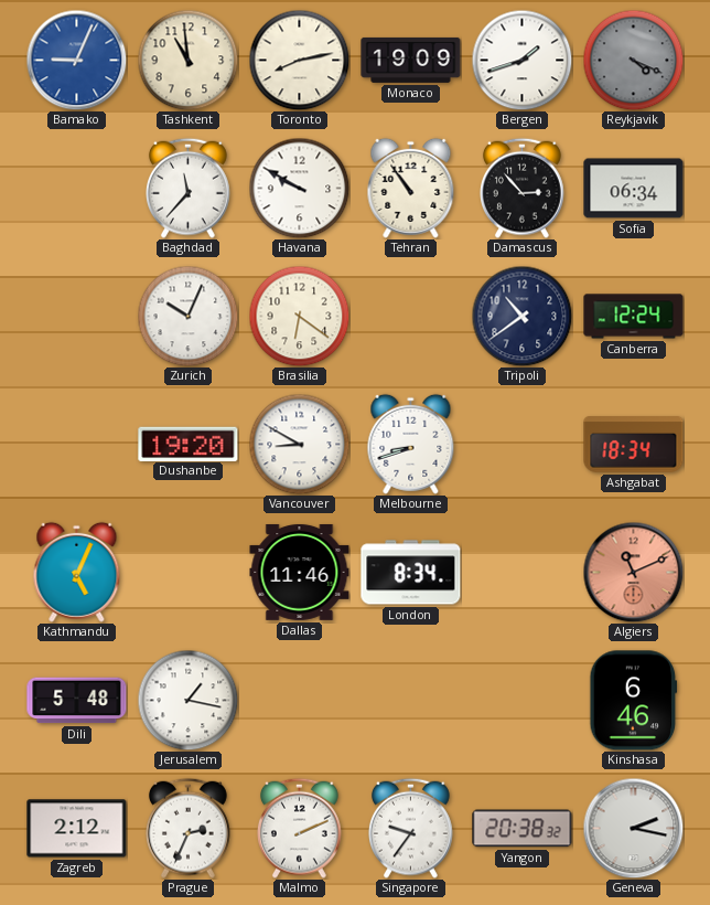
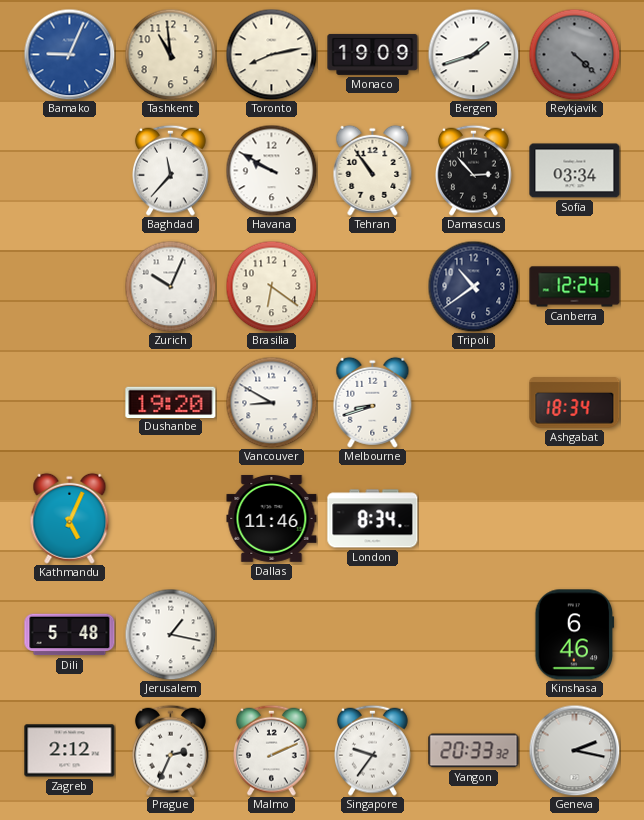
Reykjavik: 4:19 -> 4:22
Sofia: 06:34 -> 03:34
Algiers: 11:11 -> none
Yangon: 20:38 -> 20:33
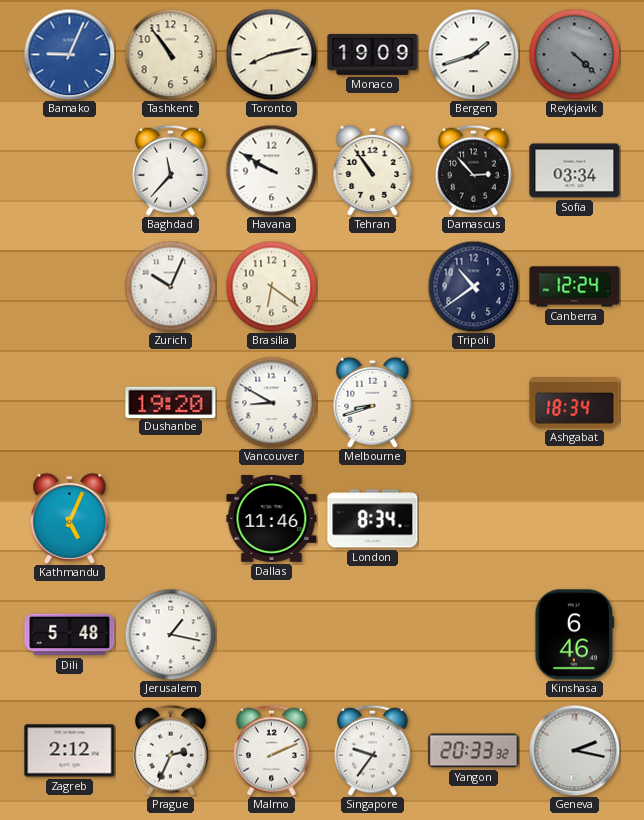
Tashkent: 10:59 -> 10:54
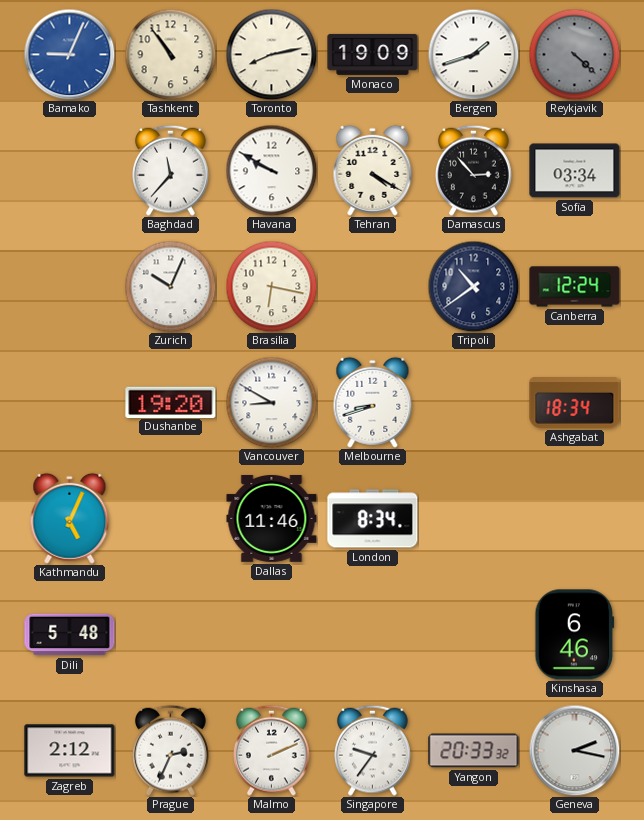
Tehran: 10:54 -> 4:20
Brasilia: 6:21 -> 6:17
Jerusalem: 1:17 -> none
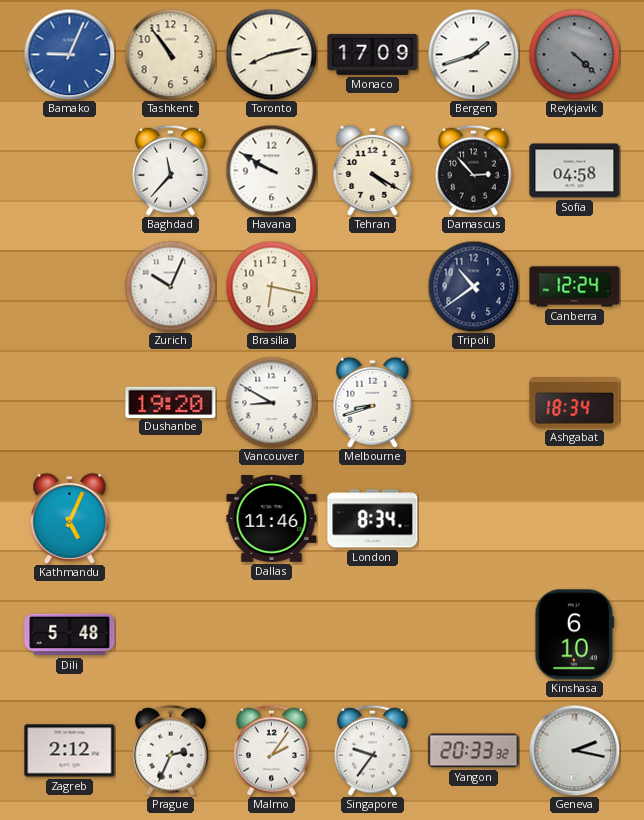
Monaco: 19:09 -> 17:09
Sofia: 03:34 -> 04:58
Kinshasa: 6:46 -> 6:10
Malmo: 2:11 -> 2:06
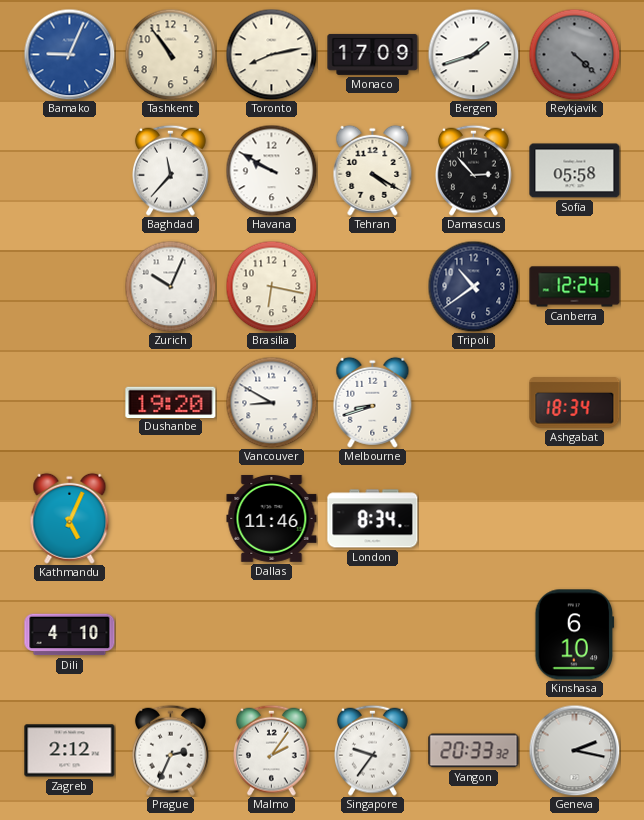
Sofia: 04:58 -> 05:58
Dili: 5:48 -> 4:10
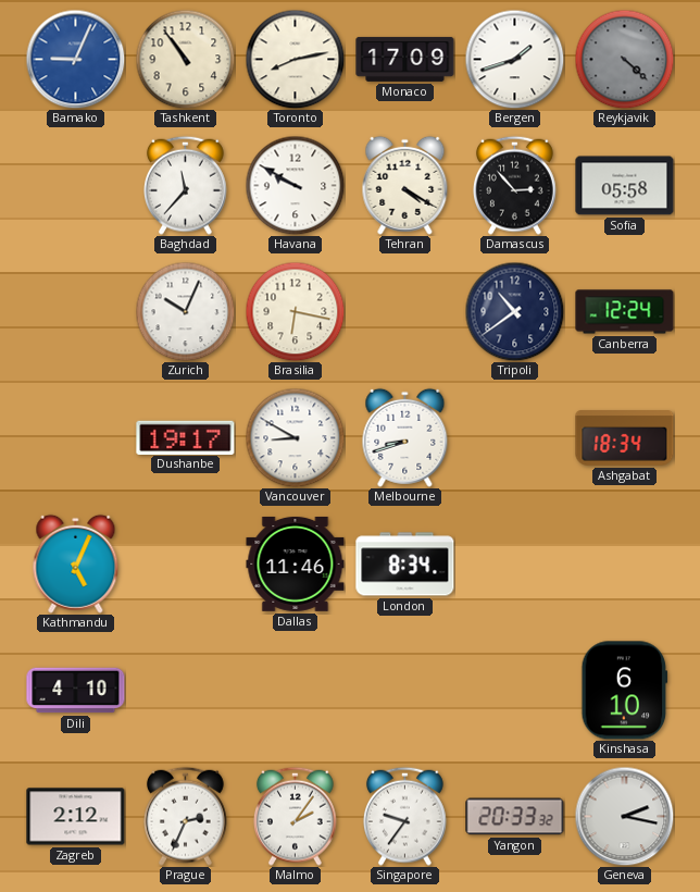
Dushanbe: 19:20 -> 19:17
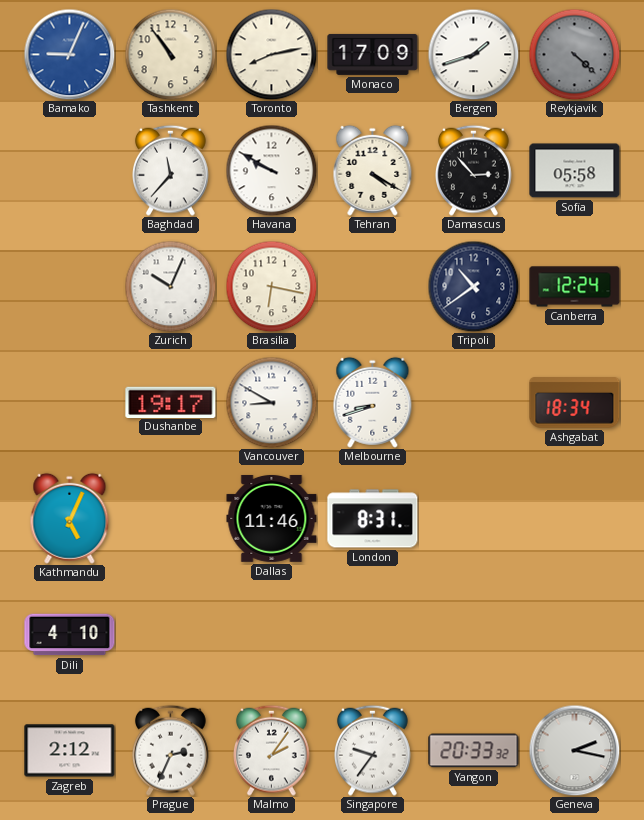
London: 8:34 -> 8:31
Kinshasa: 6:10 -> none
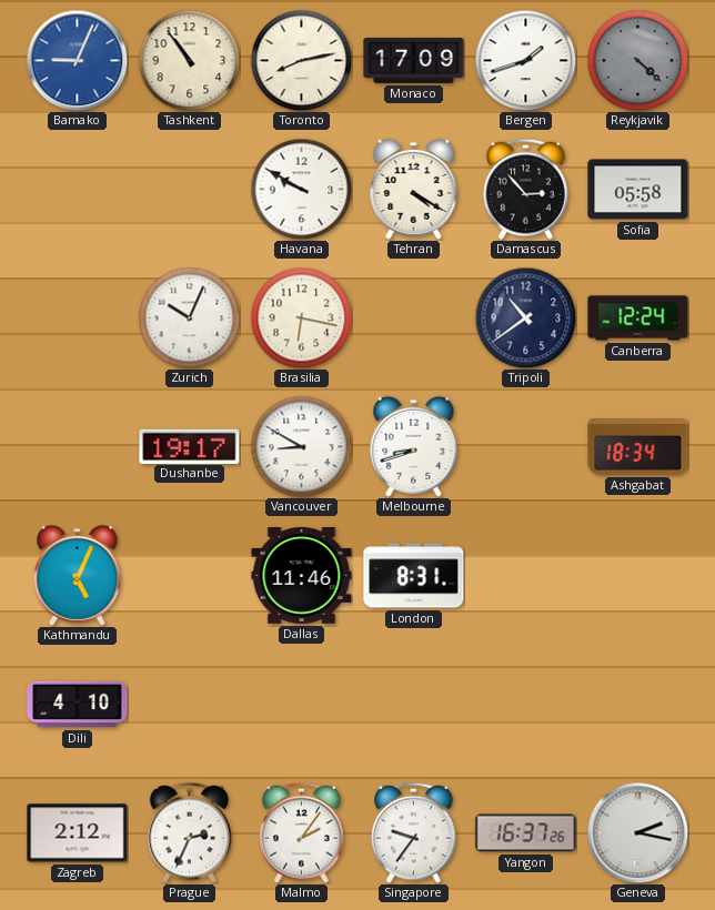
Baghdad: 11:37 -> none
Yangon: 20:33 -> 16:37
